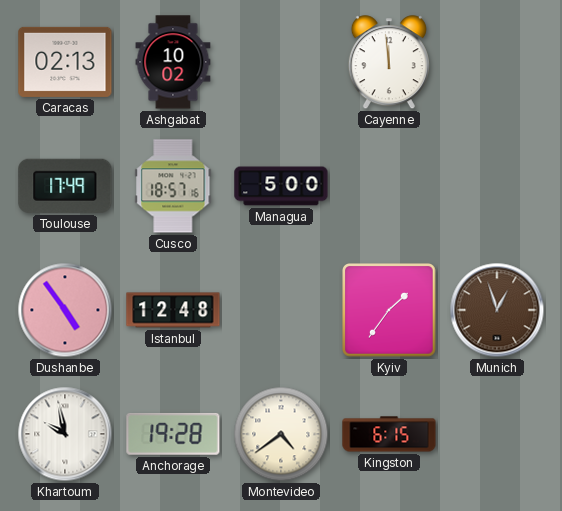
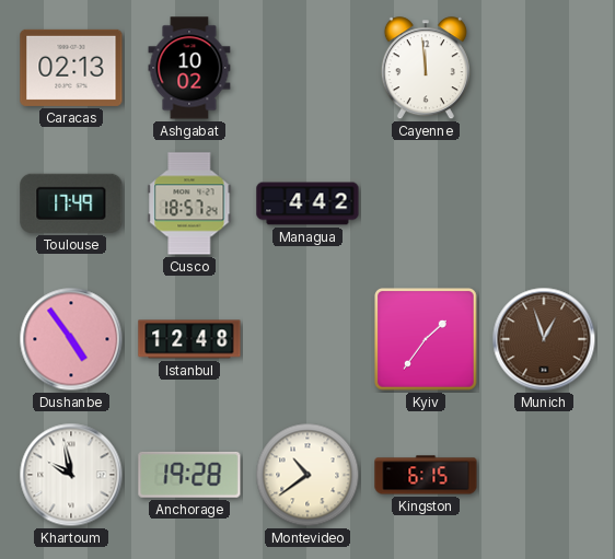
Cusco: 18:57:16 -> 18:57:24
Managua: 5:00 -> 4:42
Montevideo: 4:39 -> 10:39
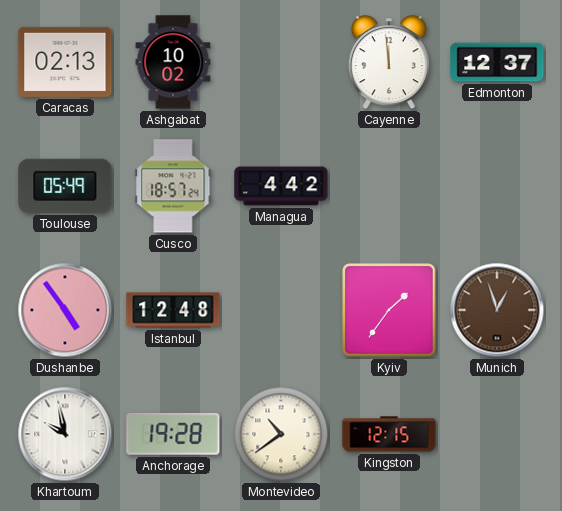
Edmonton: none -> 12:37
Toulouse: 17:49 -> 05:49
Kingston: 6:15 -> 12:15
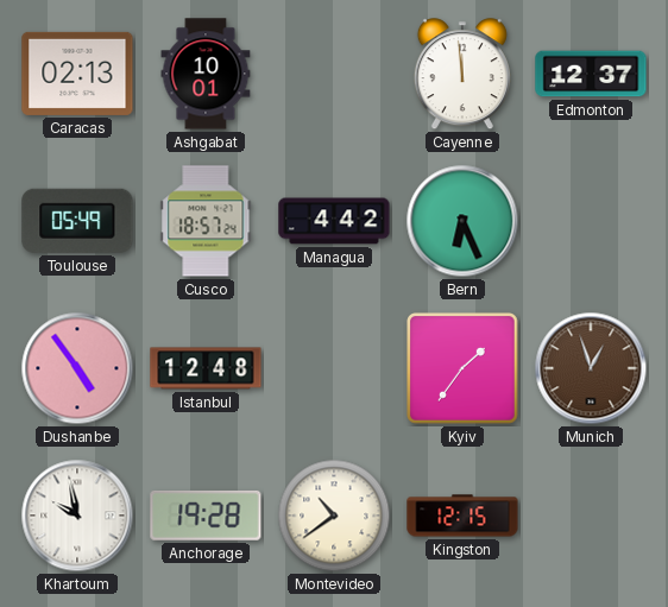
Ashgabat: 10:02 -> 10:01
Bern: none -> 6:26
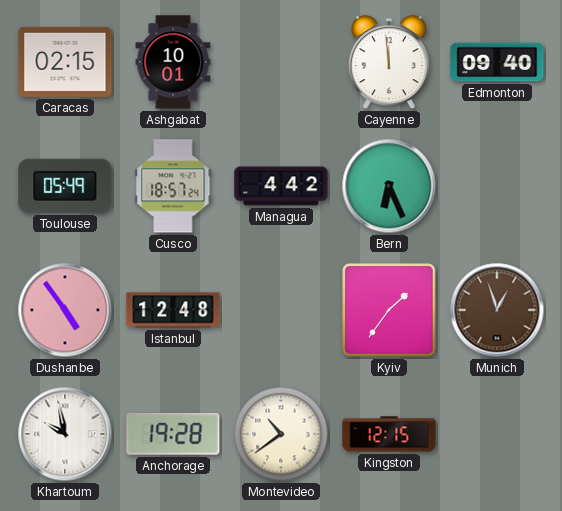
Caracas: 02:13 -> 02:15
Edmonton: 12:37 -> 09:40
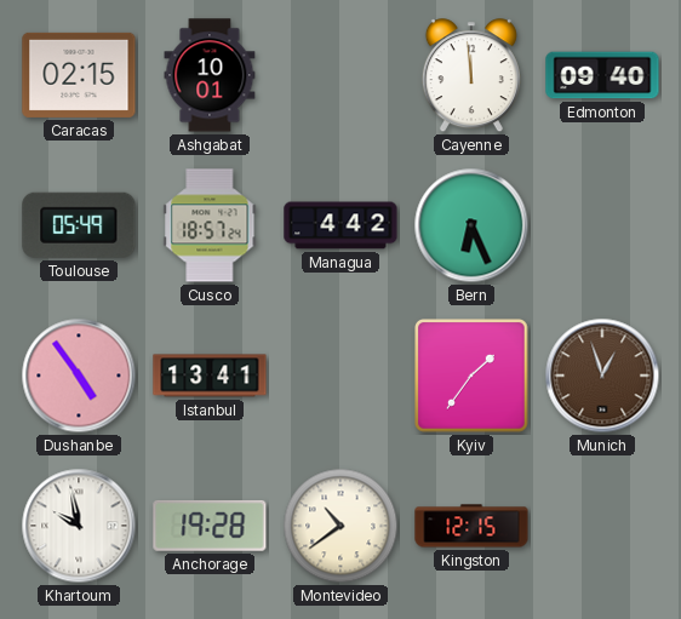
Istanbul: 12:48 -> 13:41
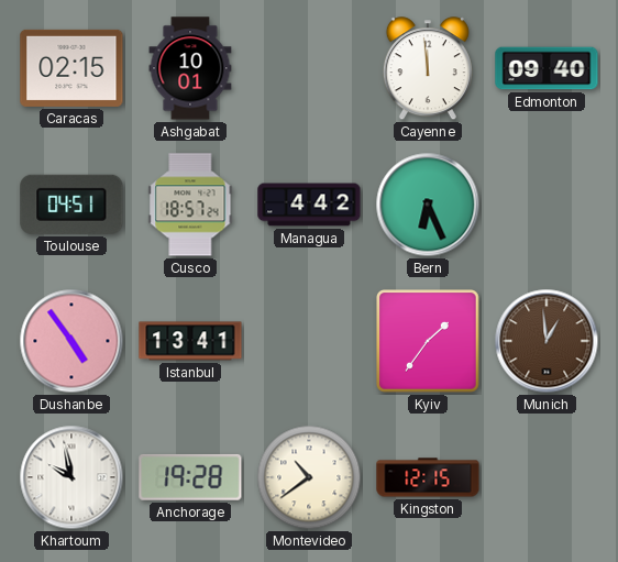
Toulouse: 05:49 -> 04:51
Munich: 12:57 -> 12:59
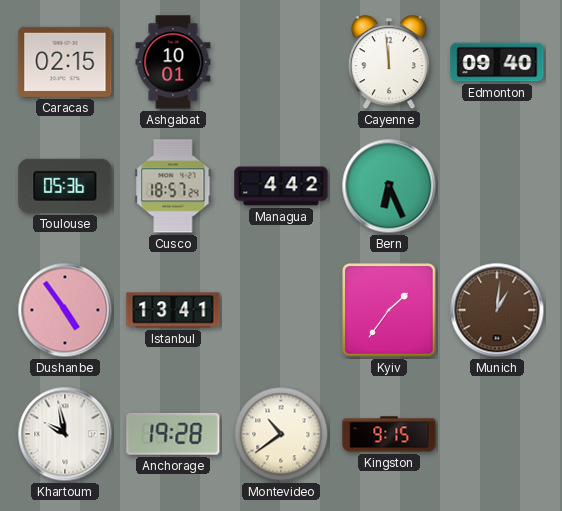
Toulouse: 04:51 -> 05:36
Munich: 12:59 -> 1:01
Kingston: 12:15 -> 9:15
